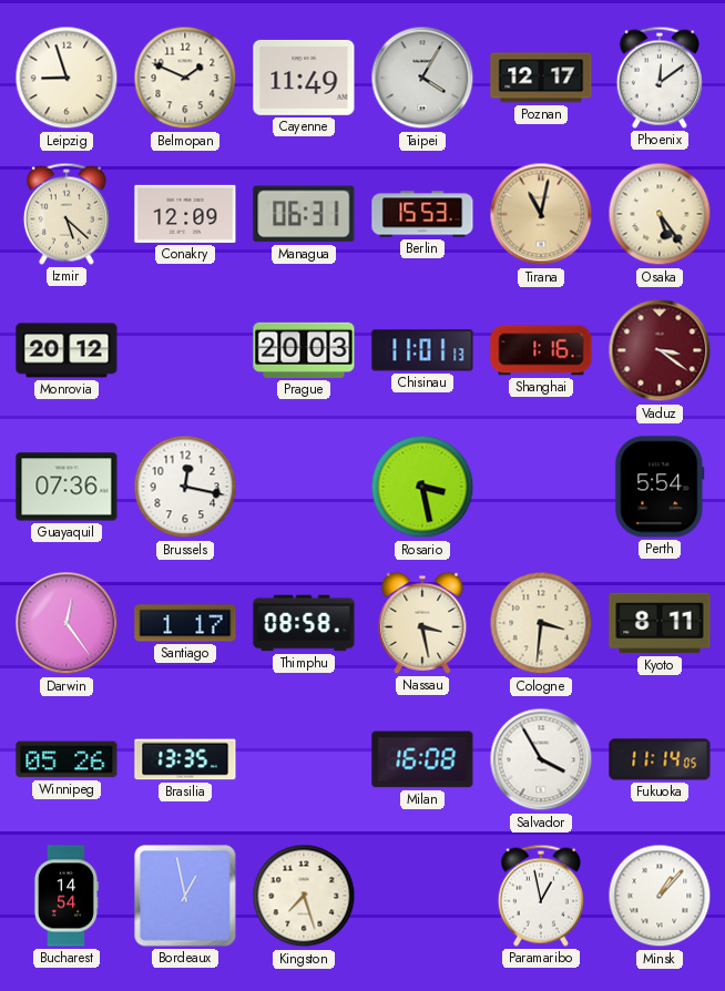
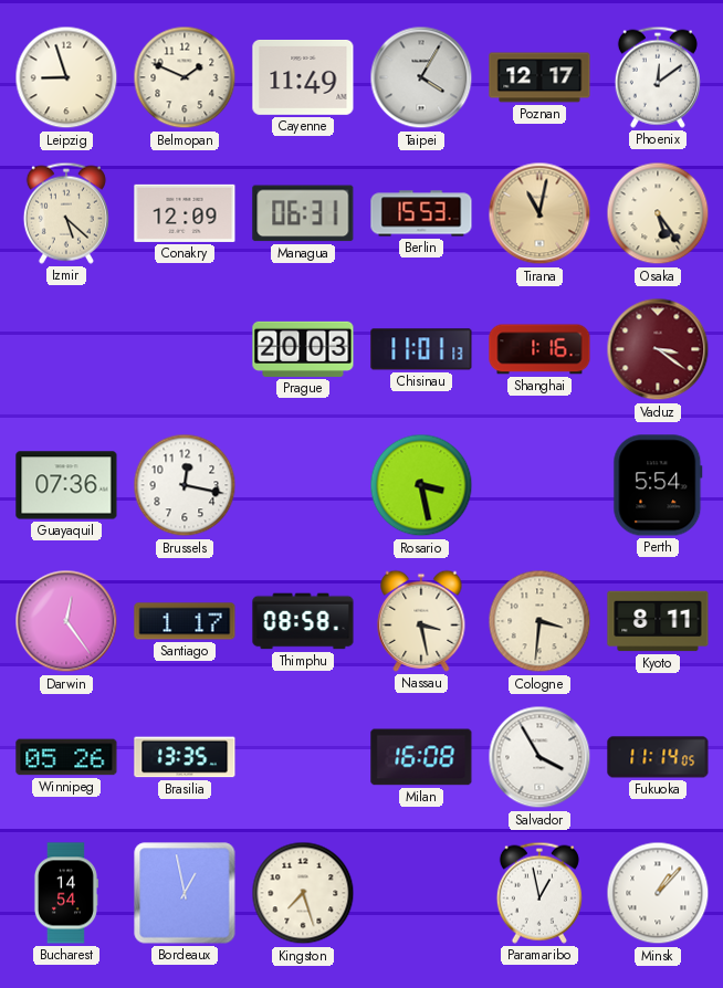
Monrovia: 20:12 -> none
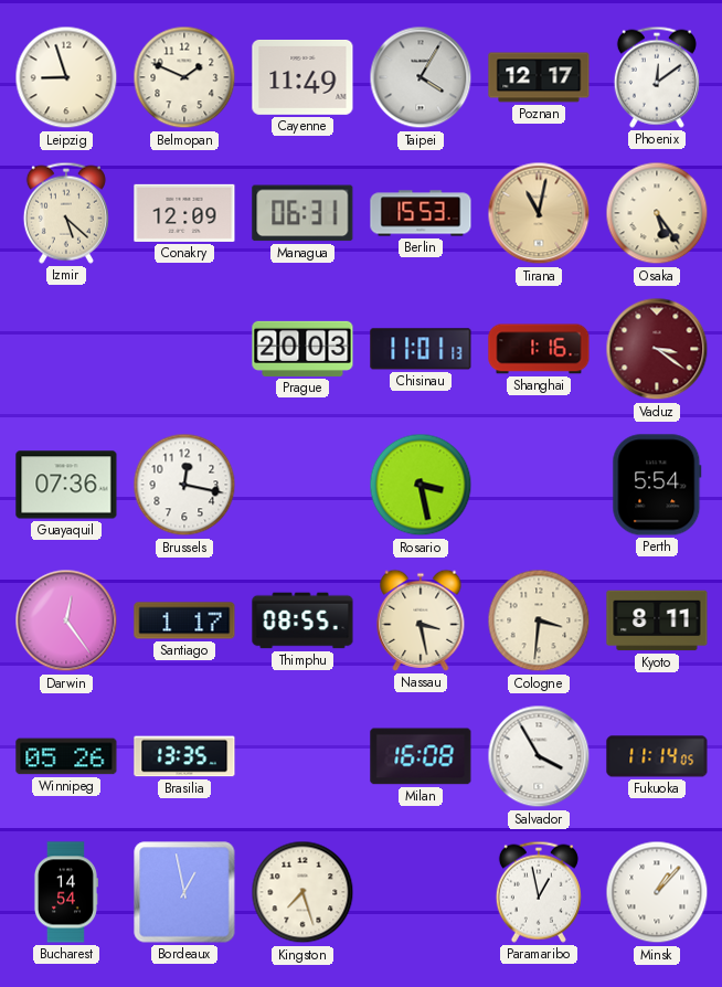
Thimphu: 08:58 -> 08:55
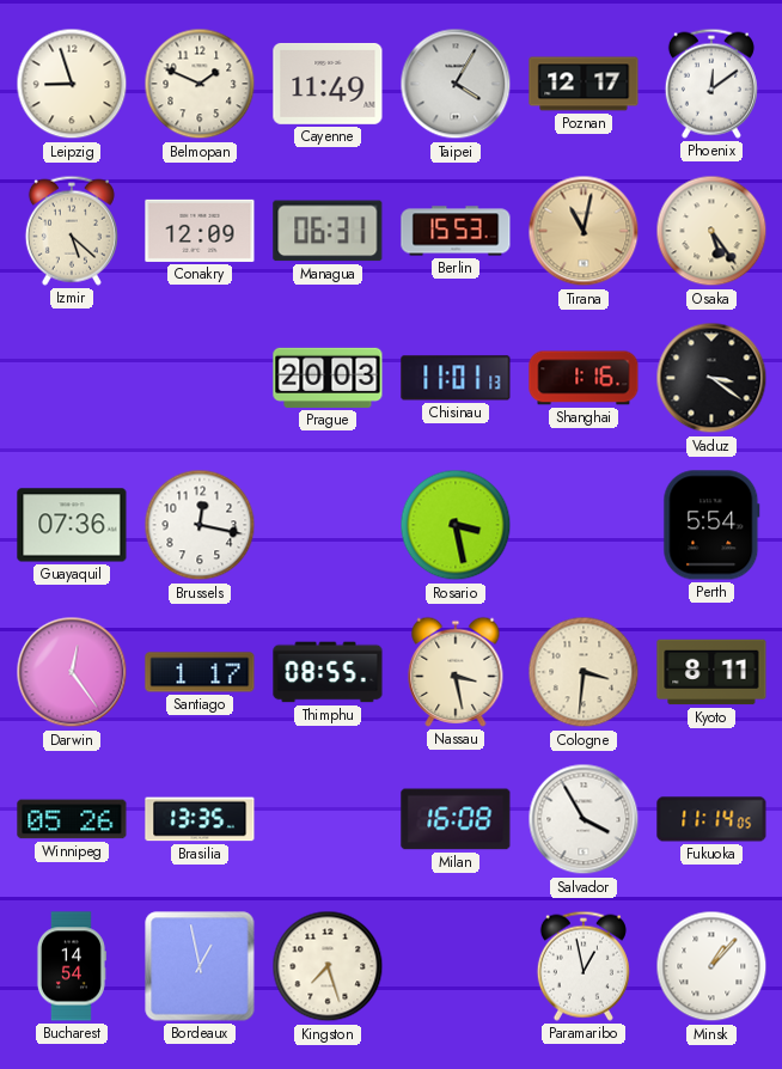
Vaduz dial: burgundy -> black
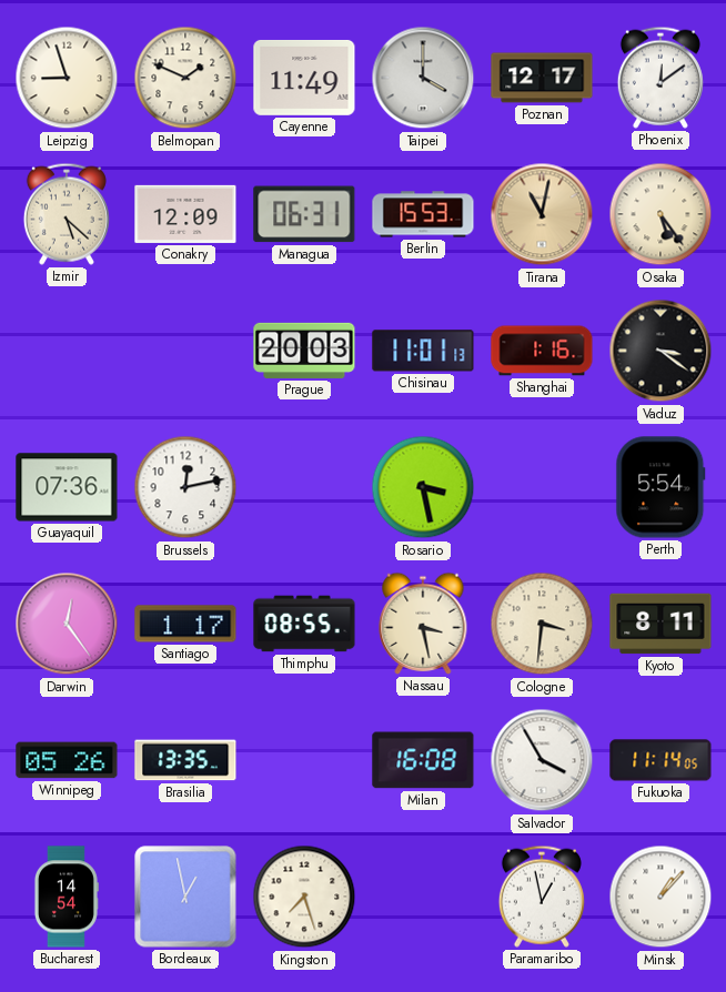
Taipei: 4:05 -> 4:00
Brussels: 12:17 -> 12:13
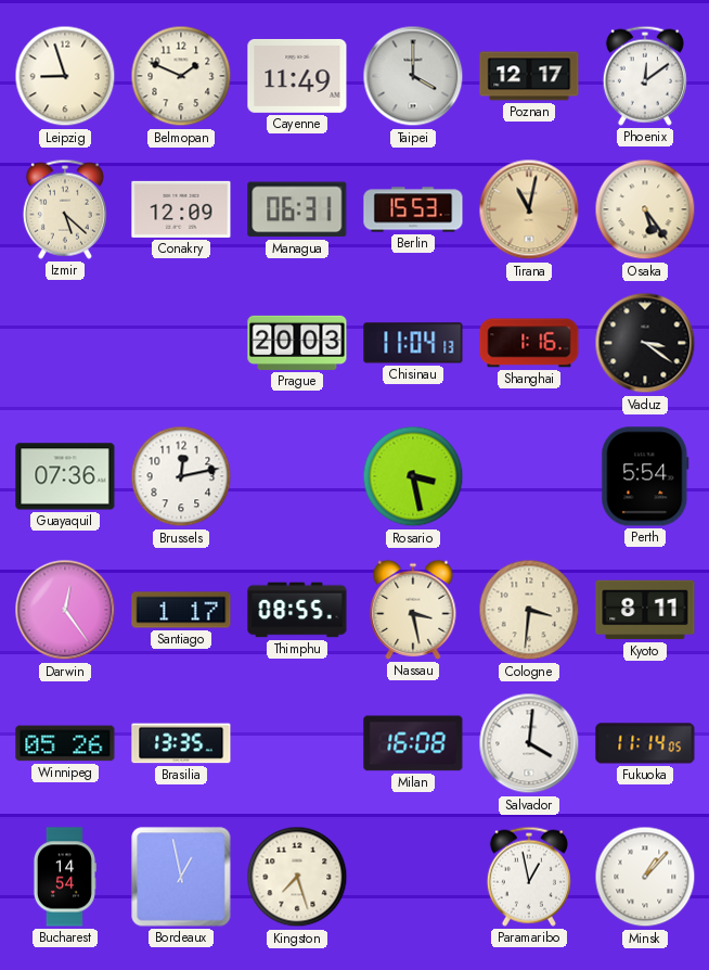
Chisinau: 11:01 -> 11:04
Salvador: 3:55 -> 4:01
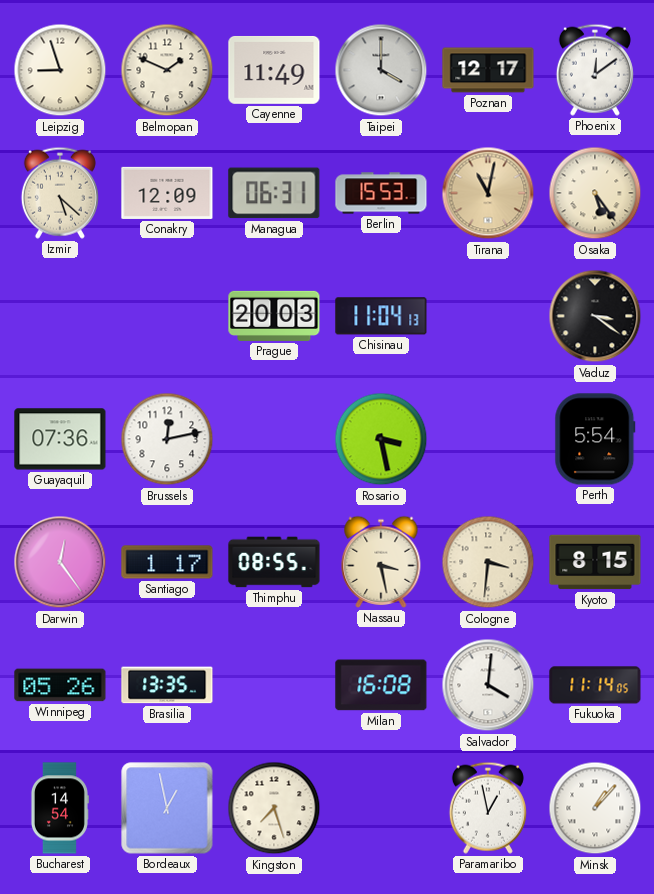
Shanghai: 1:16 -> none
Kyoto: 8:11 -> 8:15
